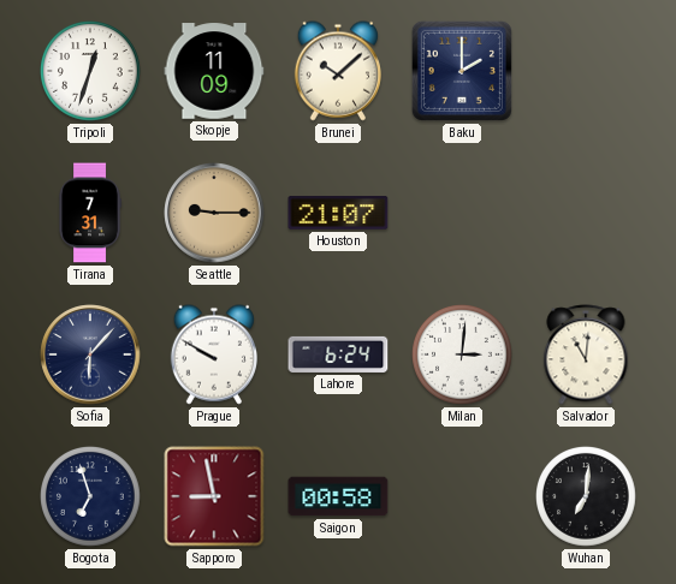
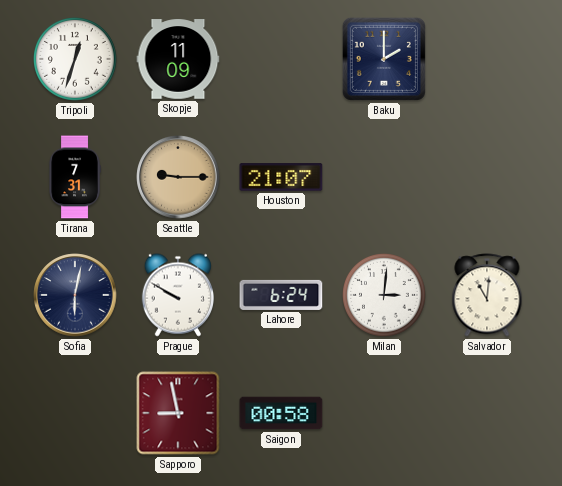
Brunei: 10:08 -> none
Sofia: 6:07 -> 6:02
Bogota: 6:57 -> none
Wuhan: 7:01 -> none
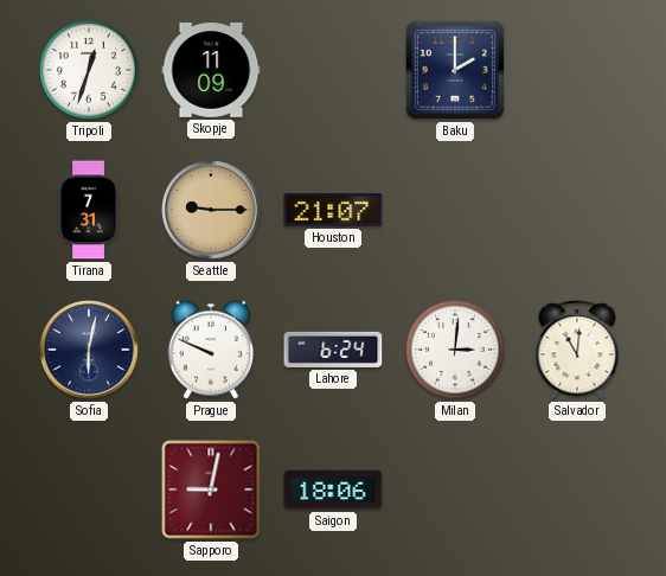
Prague: 9:50 -> 9:49
Sapporo: 8:58 -> 9:02
Saigon: 00:58 -> 18:06
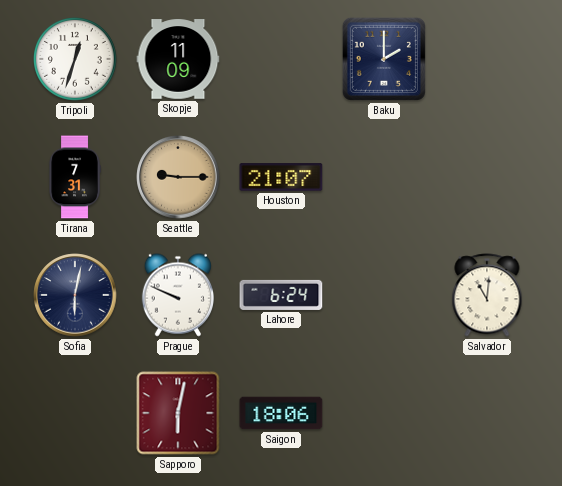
Milan: 3:01 -> none
Sapporo: 9:02 -> 6:02
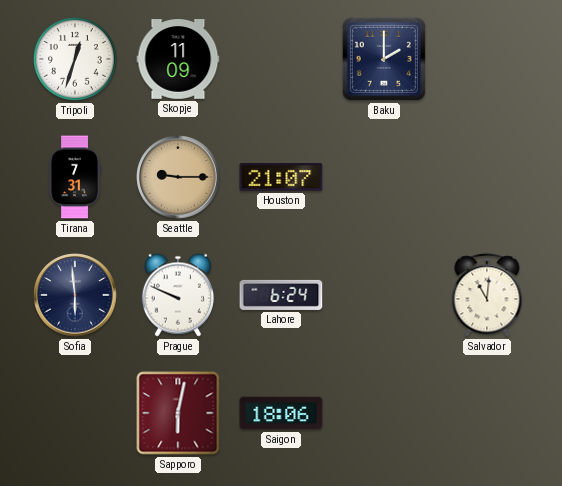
Sofia: 6:02 -> 5:59
